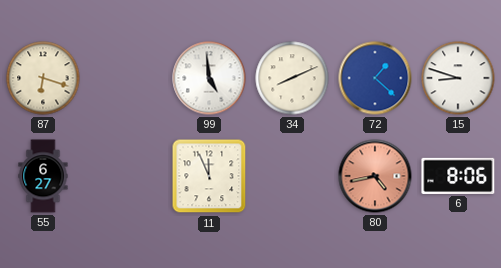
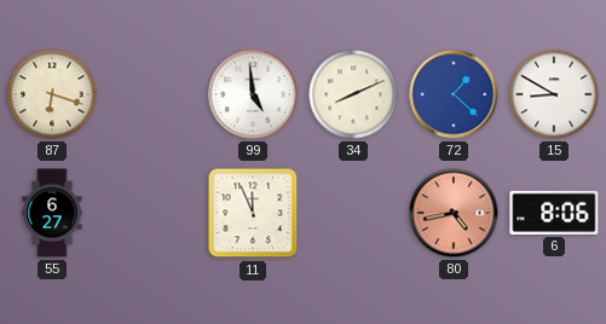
15: 8:48 -> 8:50
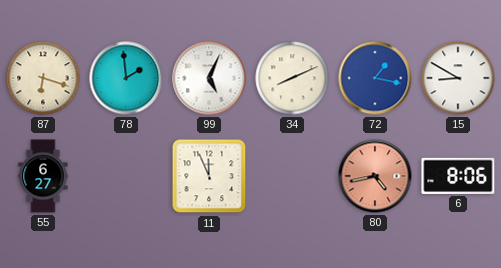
78: none -> 1:59
99: 4:59 -> 5:04
72: 1:22 -> 1:17
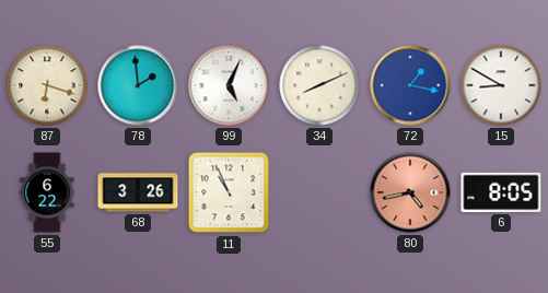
55: 6:27 -> 6:22
68: none -> 3:26
11: 11:56 -> 10:56
6: 8:06 -> 8:05
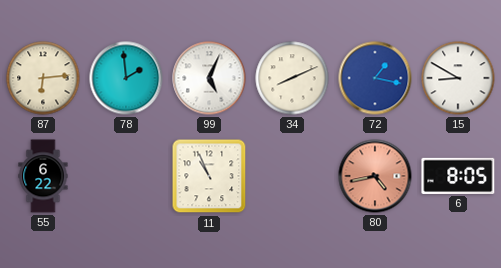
87: 6:18 -> 6:14
68: 3:26 -> none
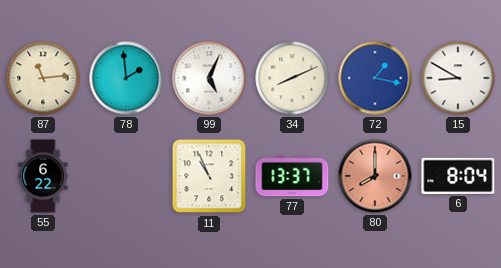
87: 6:14 -> 11:14
77: none -> 13:37
80: 4:43 -> 8:00
6: 8:05 -> 8:04
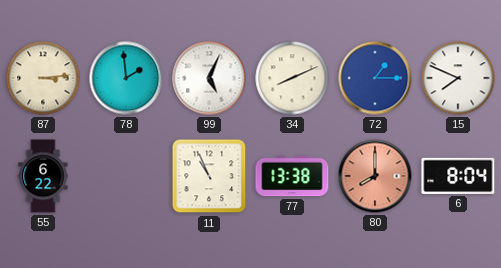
87: 11:14 -> 3:14
72: 1:17 -> 1:15
15: 8:50 -> 7:49
77: 13:37 -> 13:38
